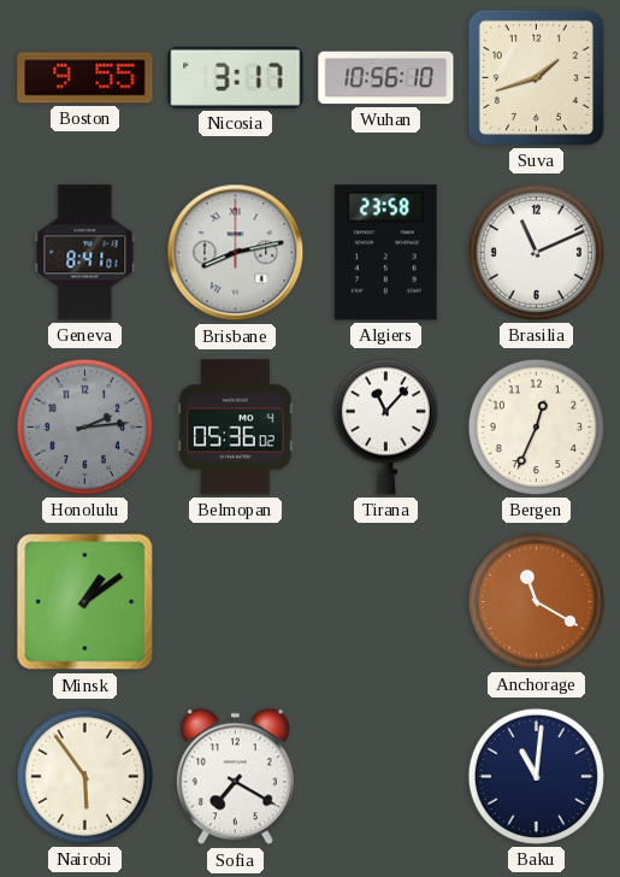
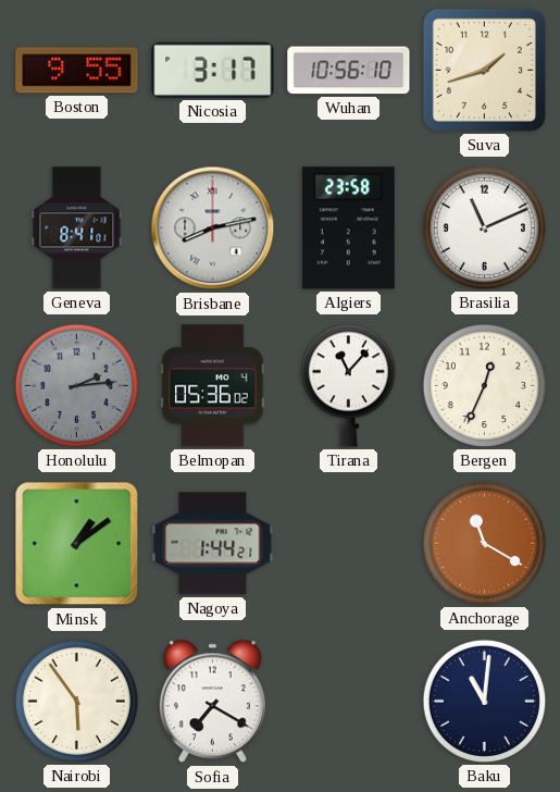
Nagoya: none -> 1:44
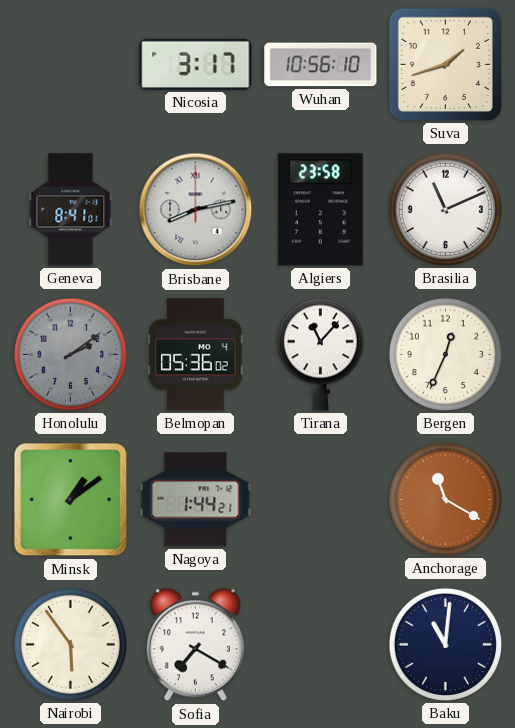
Boston: 9:55 -> none
Honolulu: 2:14 -> 2:09
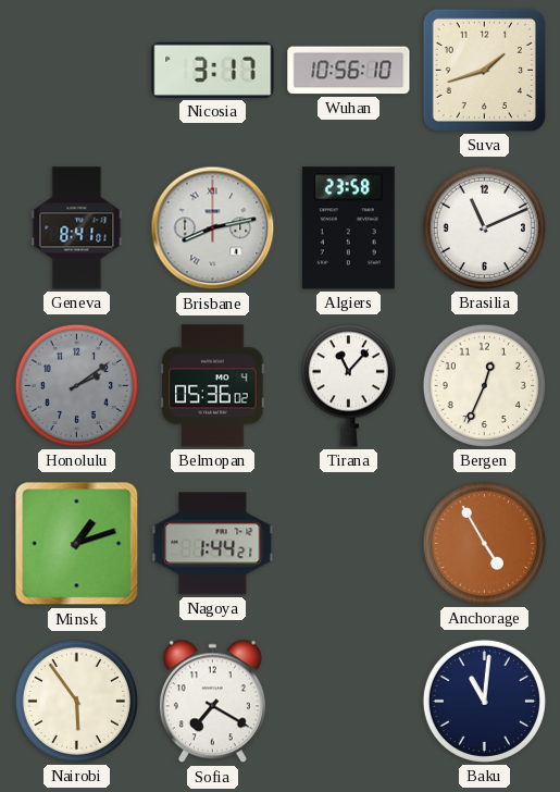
Minsk: 1:09 -> 1:12
Anchorage: 11:20 -> 4:55
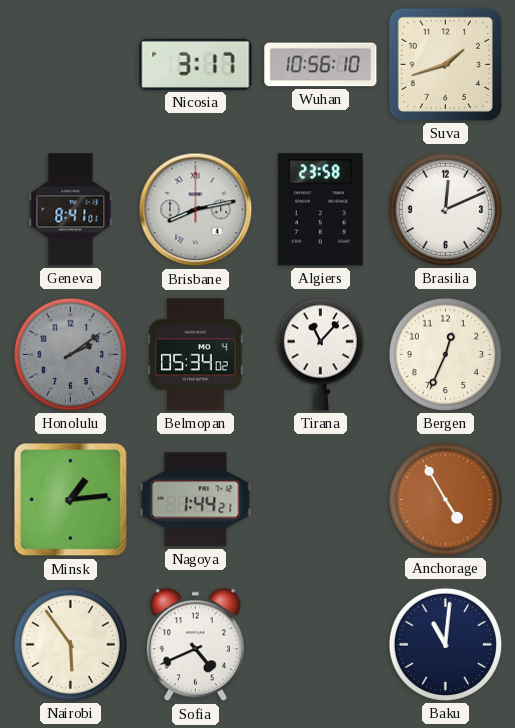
Brasilia: 11:11 -> 12:11
Belmopan: 05:36 -> 05:34
Minsk: 1:12 -> 1:14
Sofia: 7:20 -> 4:41
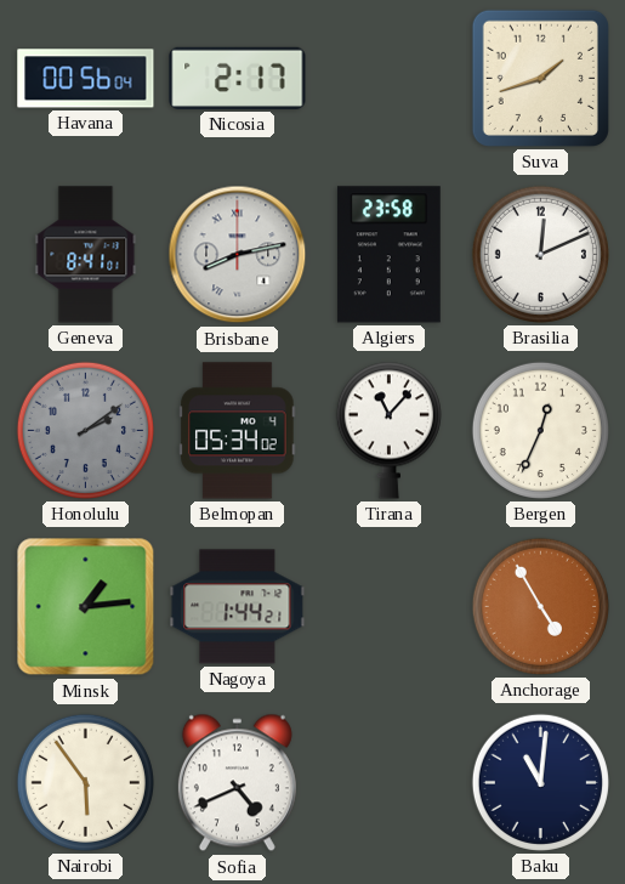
Havana: none -> 00:56
Nicosia: 3:17 -> 2:17
Wuhan: 10:56 -> none
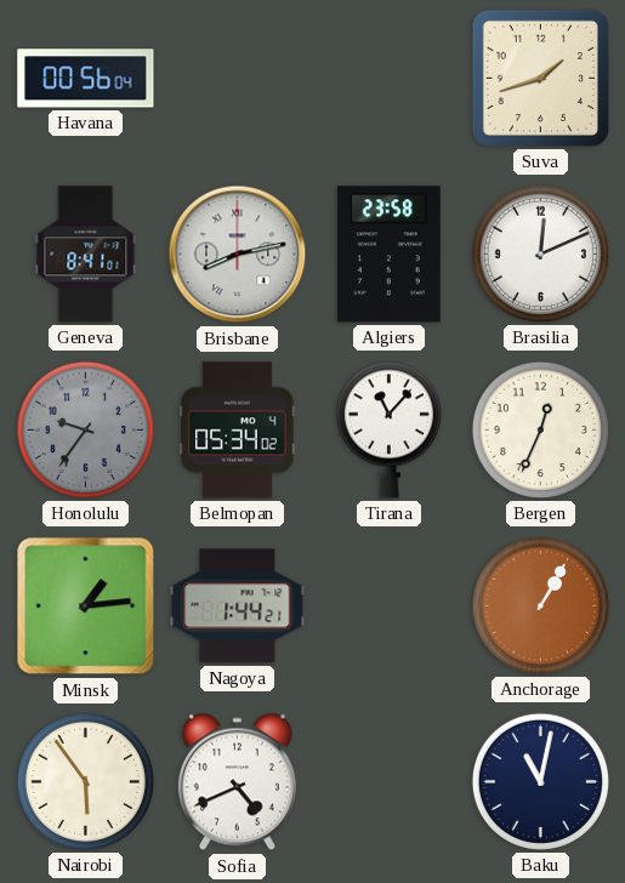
Nicosia: 2:17 -> none
Honolulu: 2:09 -> 9:36
Anchorage: 4:55 -> 1:05
Baku: 11:01 -> 11:02
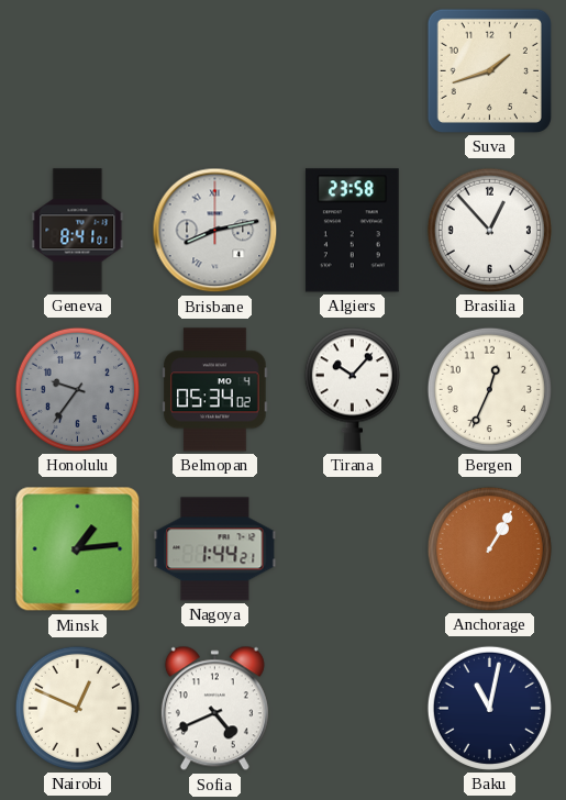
Havana: 00:56 -> none
Brasilia: 12:11 -> 12:53
Tirana: 11:07 -> 10:07
Nairobi: 5:54 -> 12:49
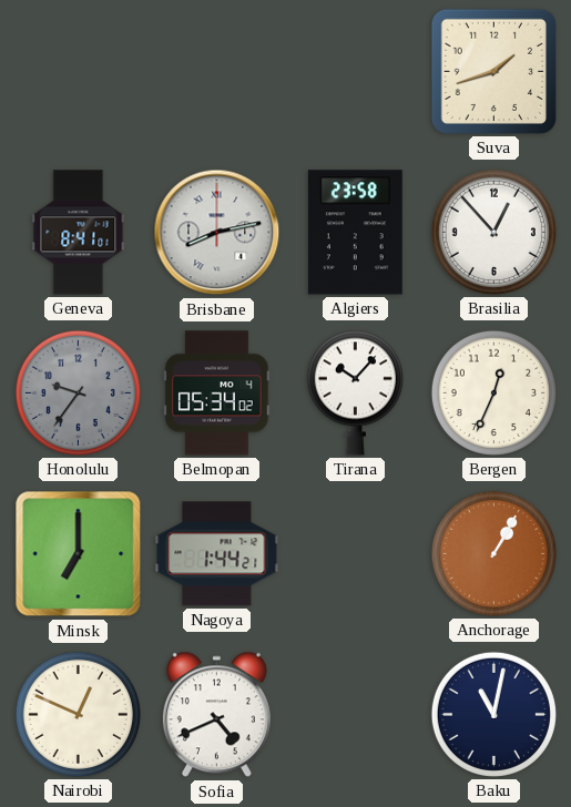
Minsk: 1:14 -> 7:00
